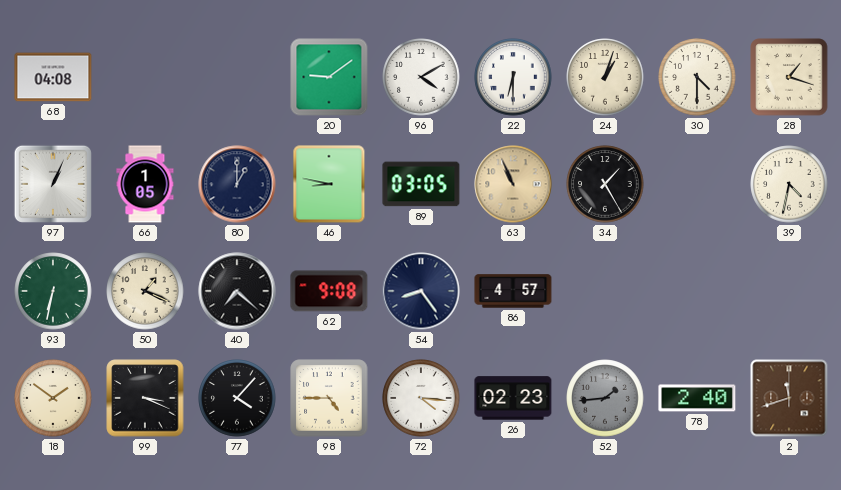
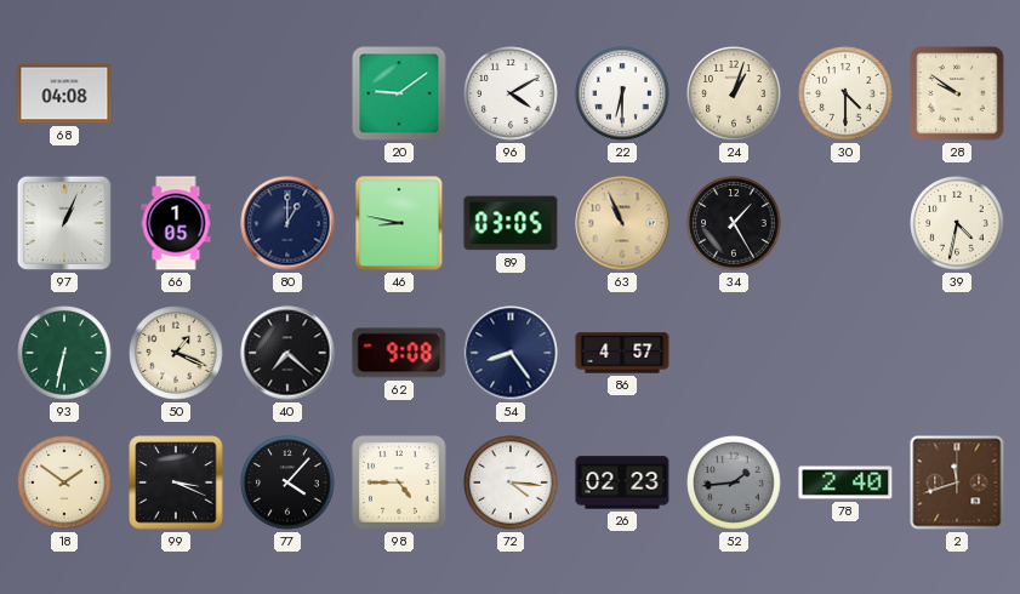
28: 1:18 -> 9:51
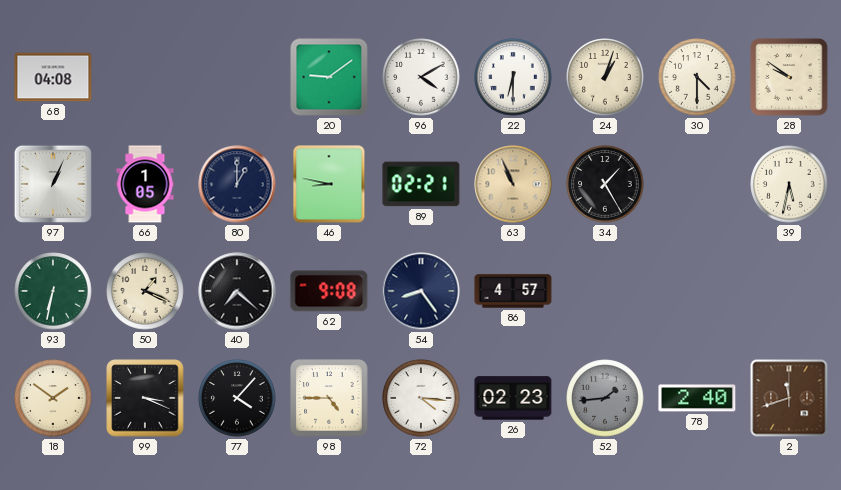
89: 03:05 -> 02:21
39: 4:32 -> 5:32
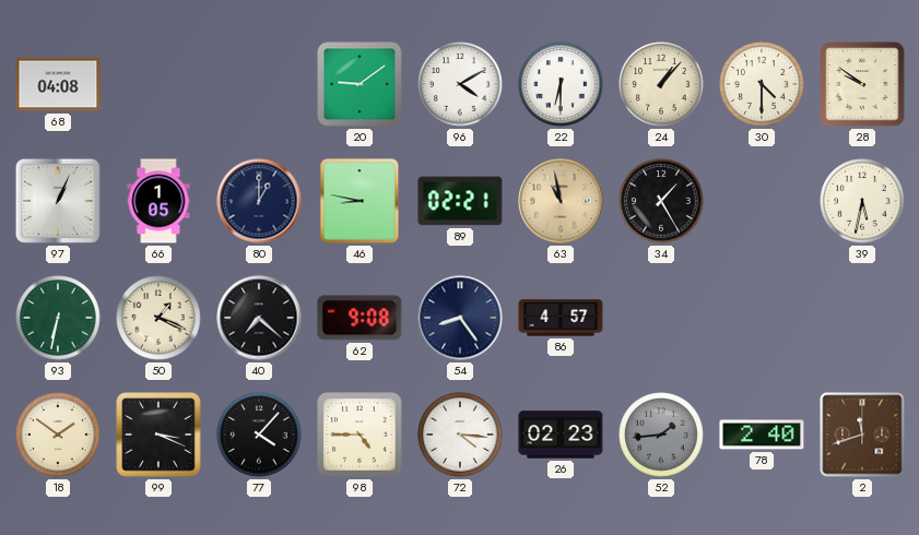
24: 1:03 -> 1:07
63: 10:56 -> 10:58
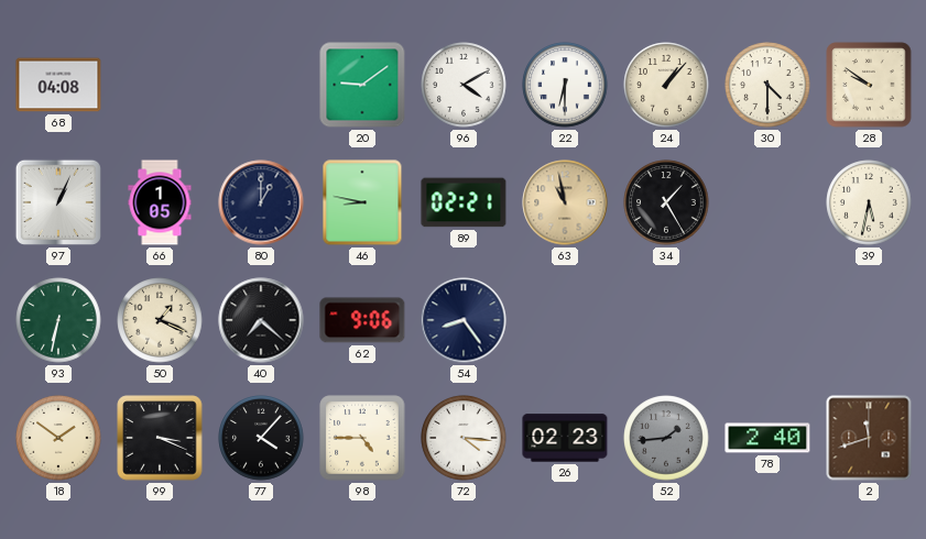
62: 9:08 -> 9:06
86: 4:57 -> none
